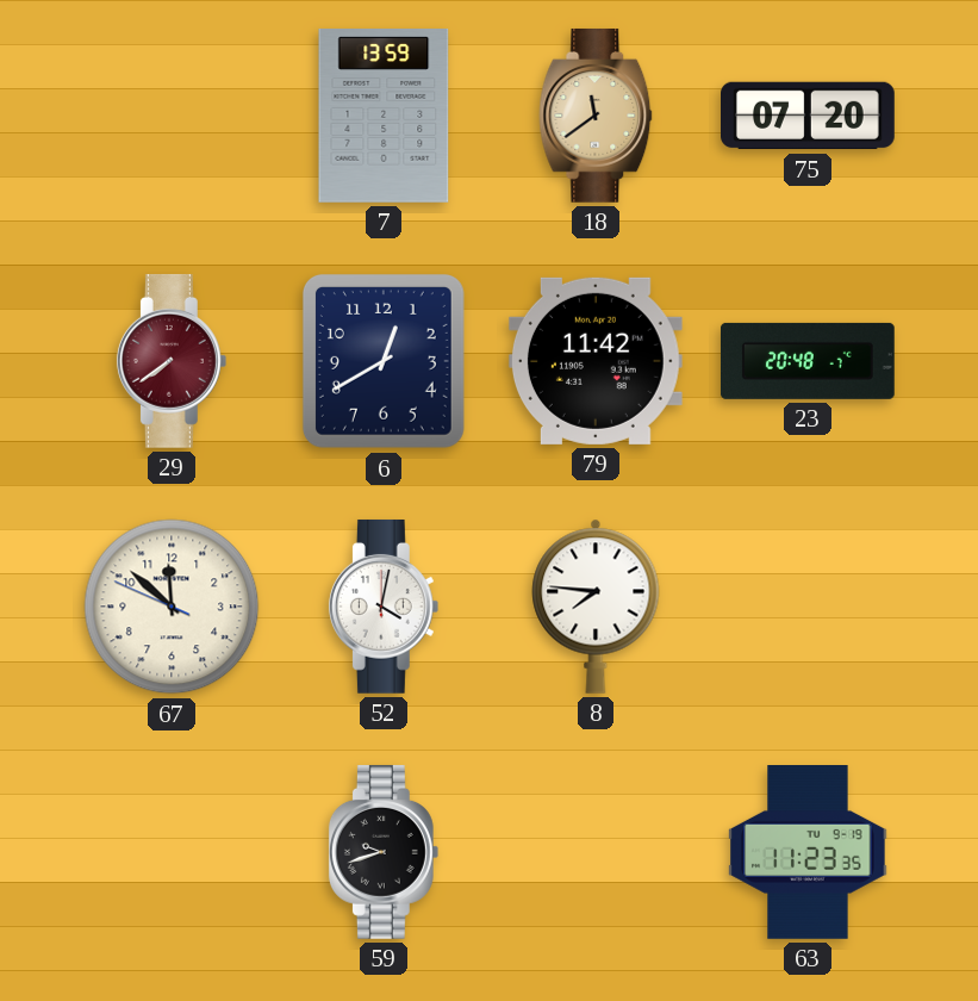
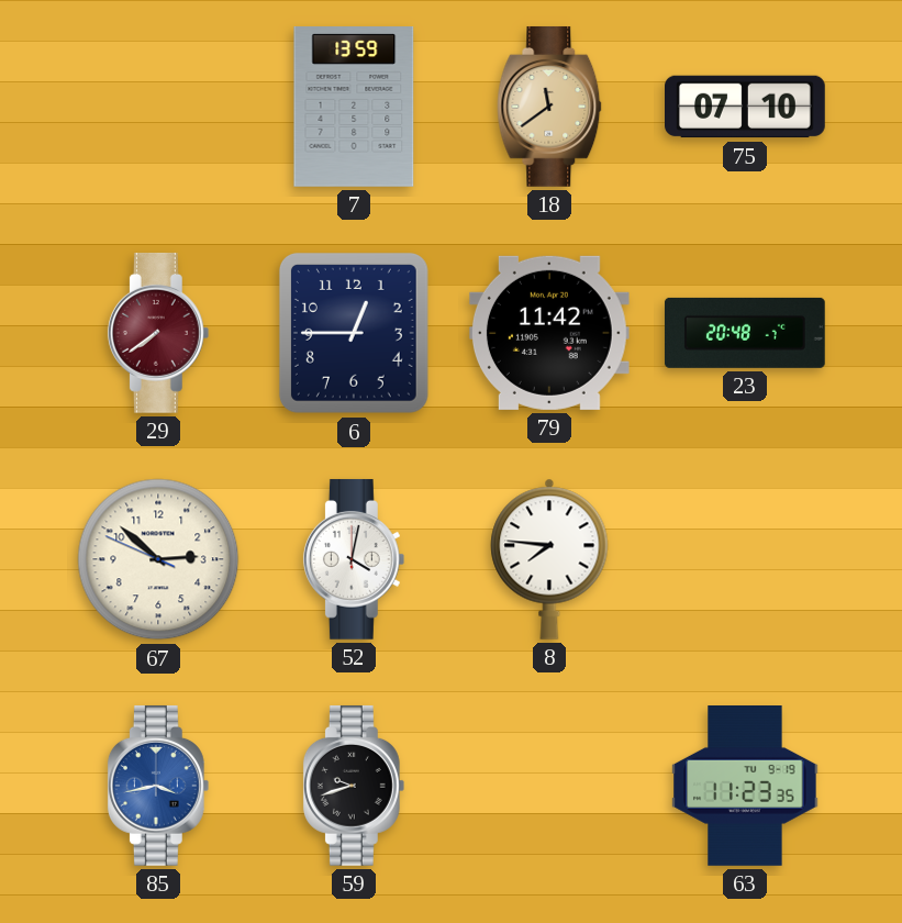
75: 07:20 -> 07:10
6: 12:40 -> 12:45
67: 11:51 -> 2:51
85: none -> 3:43
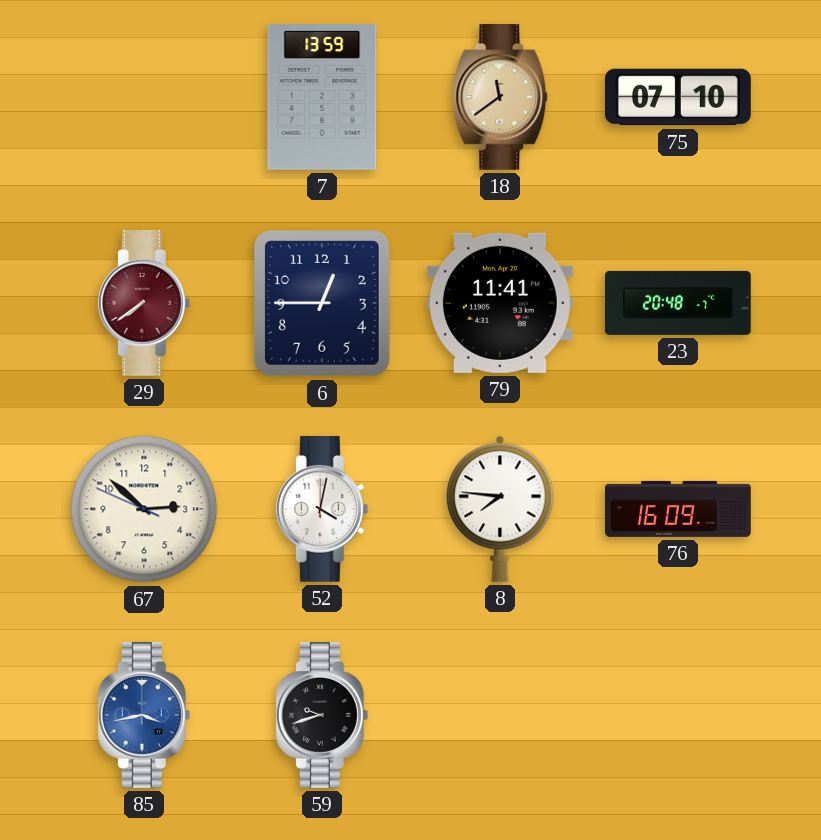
79: 11:42 -> 11:41
76: none -> 16:09
63: 11:23 -> none
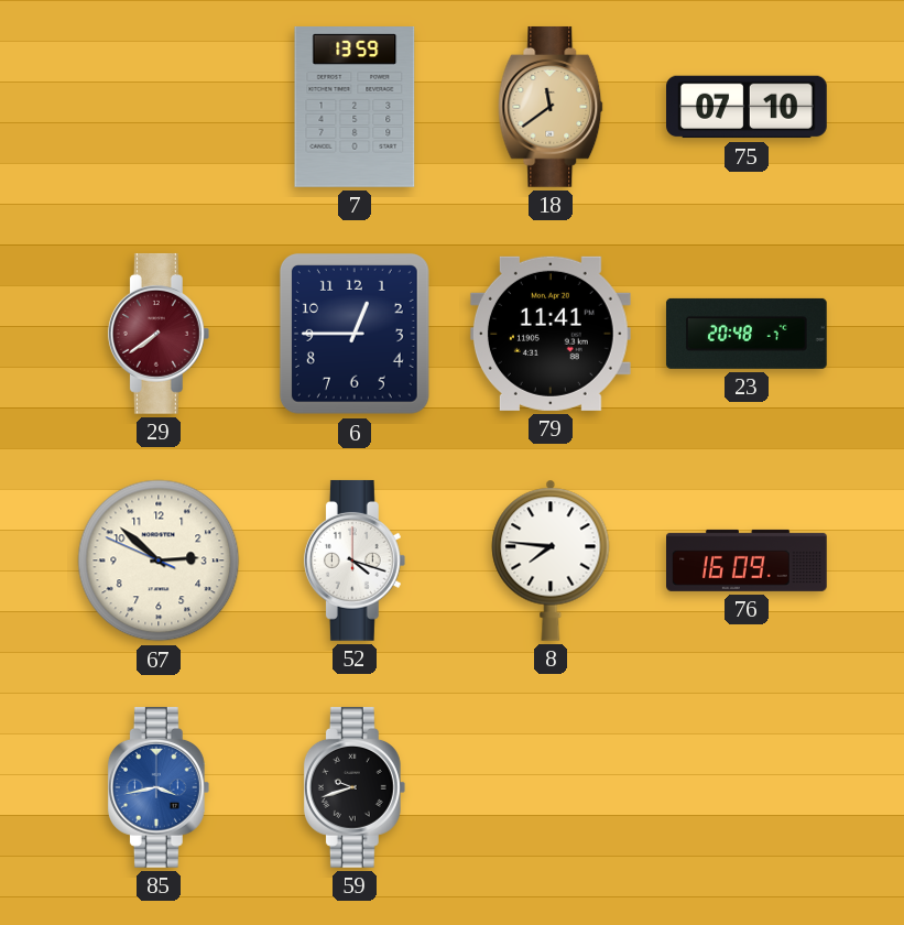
52: 4:02 -> 4:18
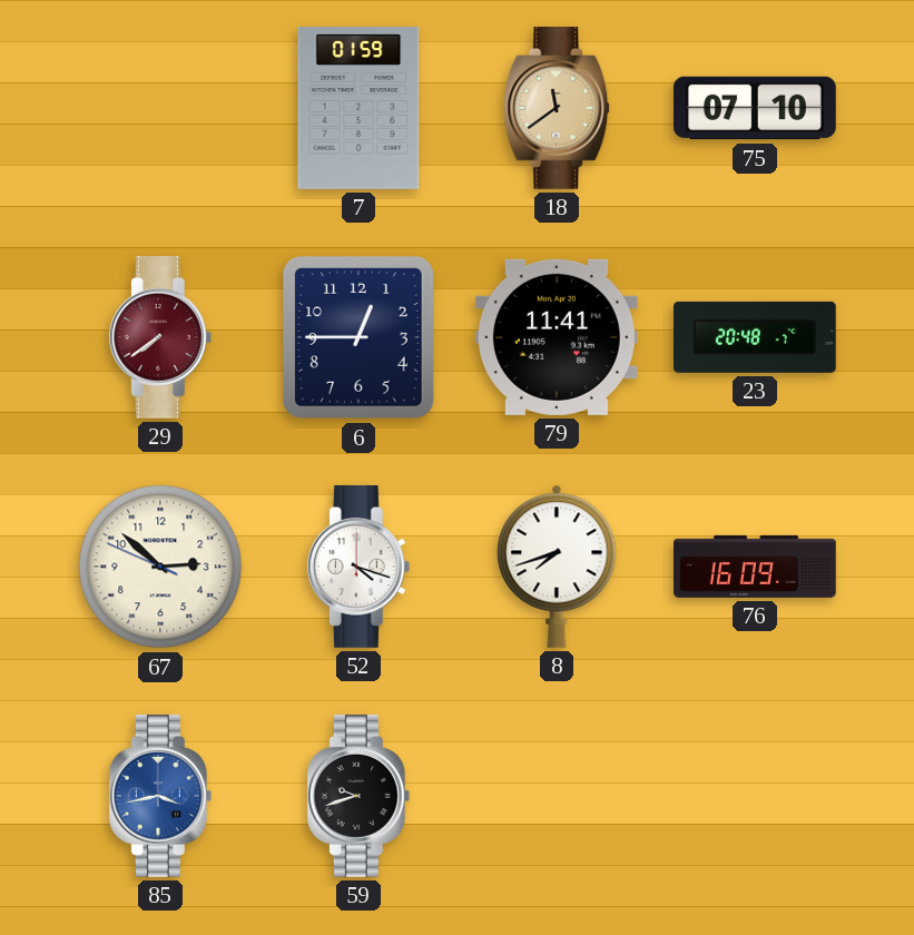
7: 13:59 -> 01:59
8: 7:46 -> 7:42
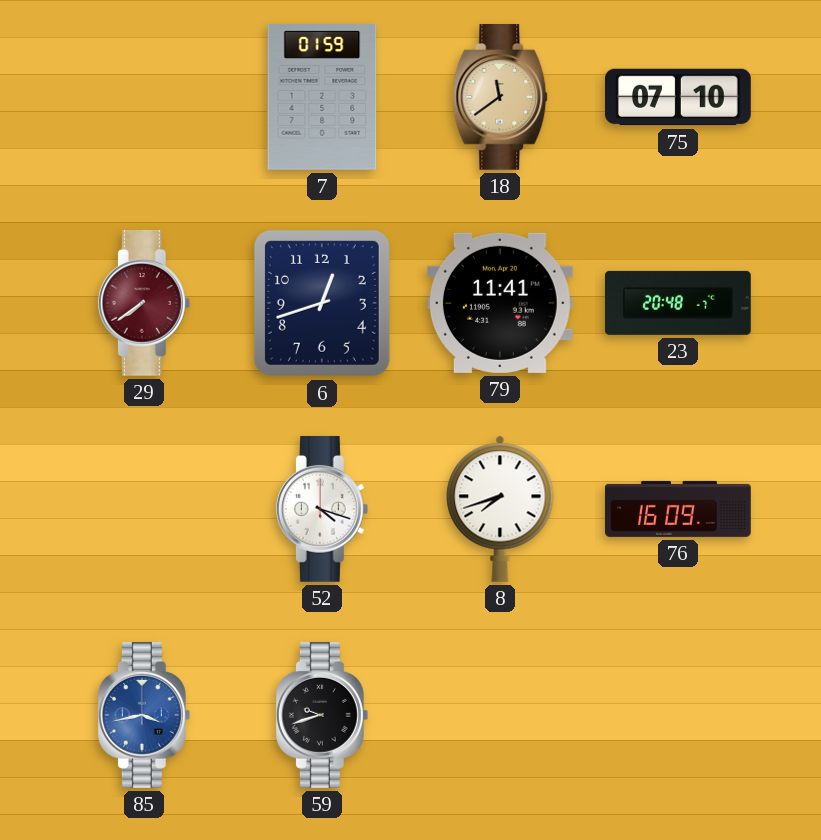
6: 12:45 -> 12:42
67: 2:51 -> none
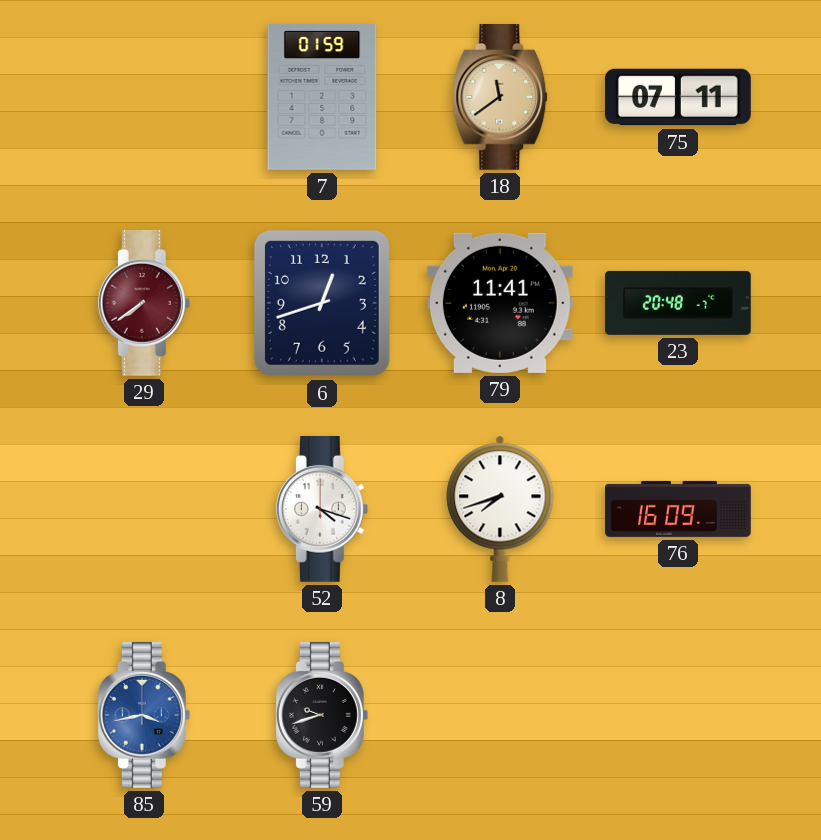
75: 07:10 -> 07:11
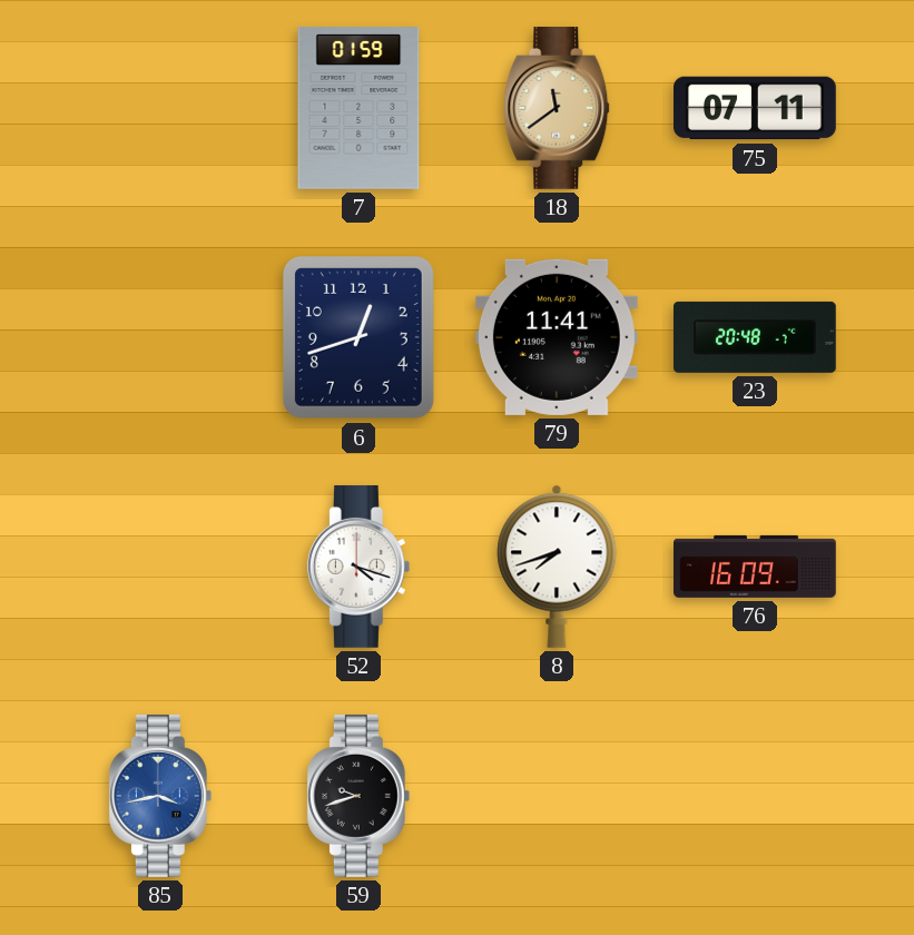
29: 7:39 -> none
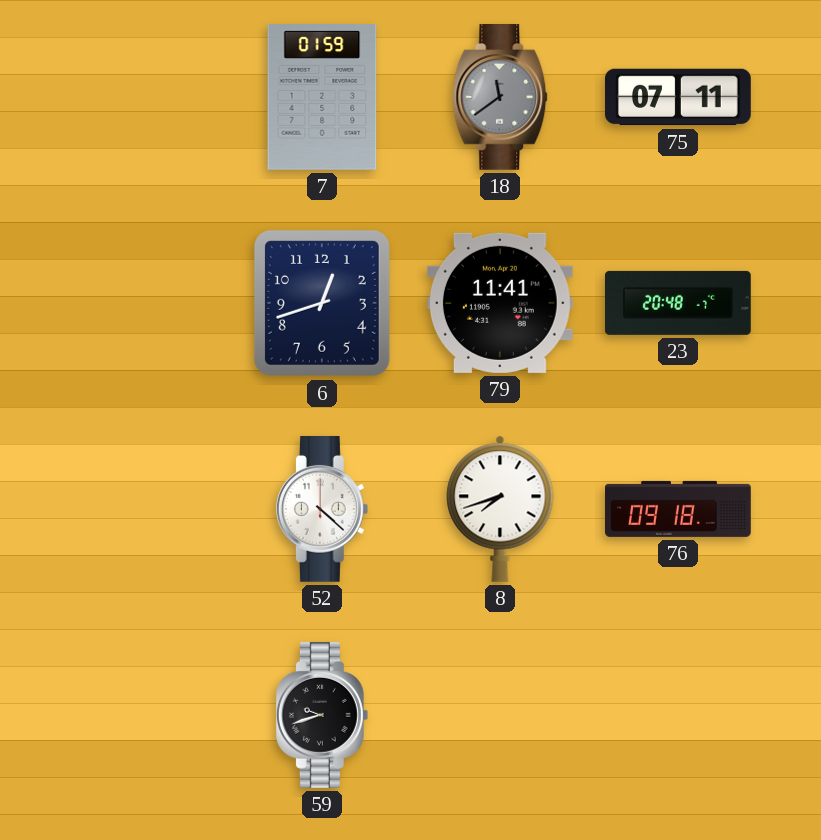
18 dial: champagne -> grey
52: 4:18 -> 4:22
76: 16:09 -> 09:18
85: 3:43 -> none
